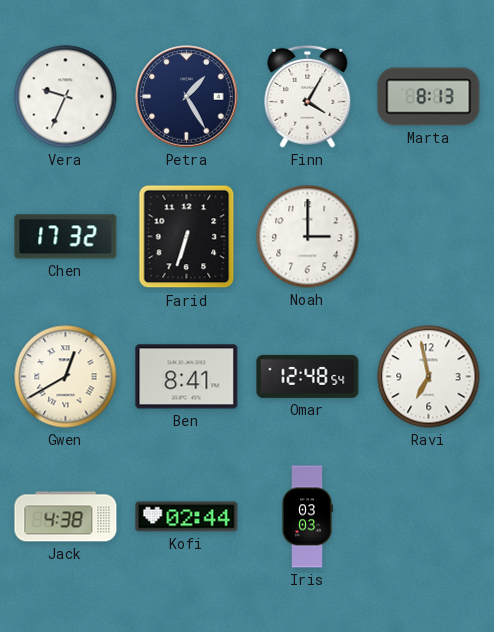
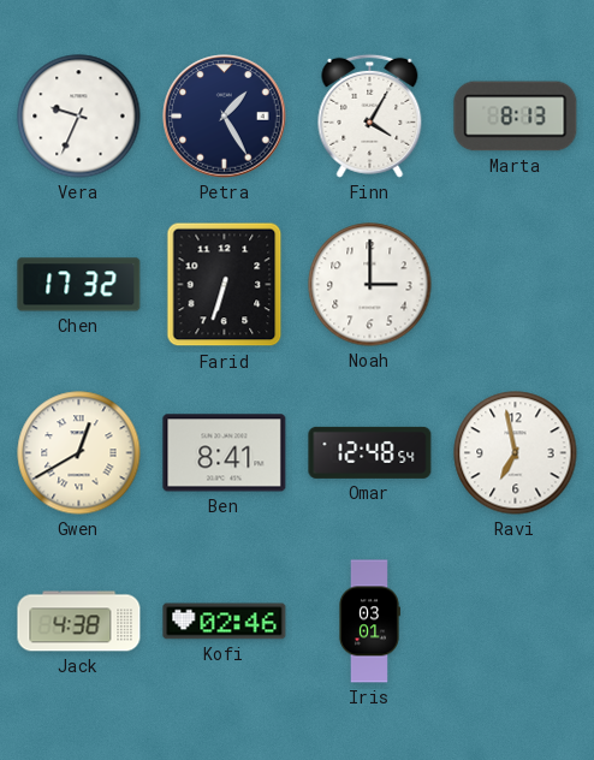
Kofi: 02:44 -> 02:46
Iris: 03:03 -> 03:01
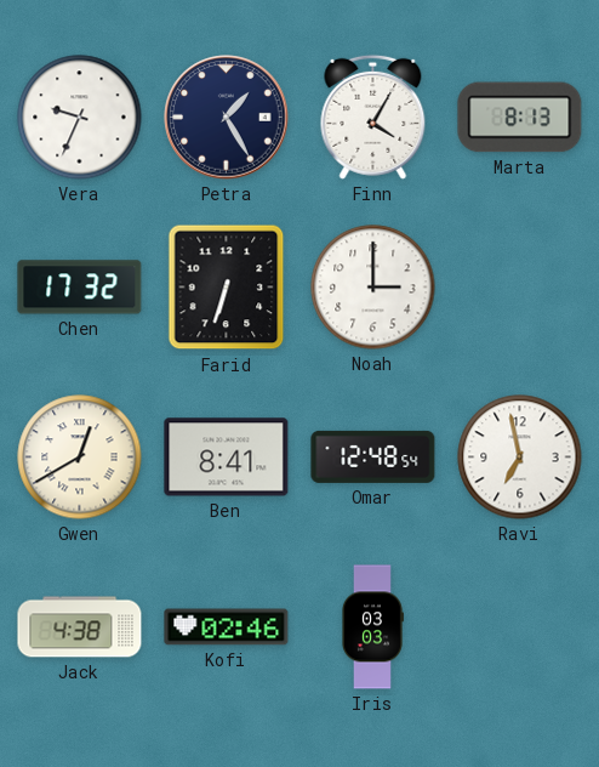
Iris: 03:01 -> 03:03
